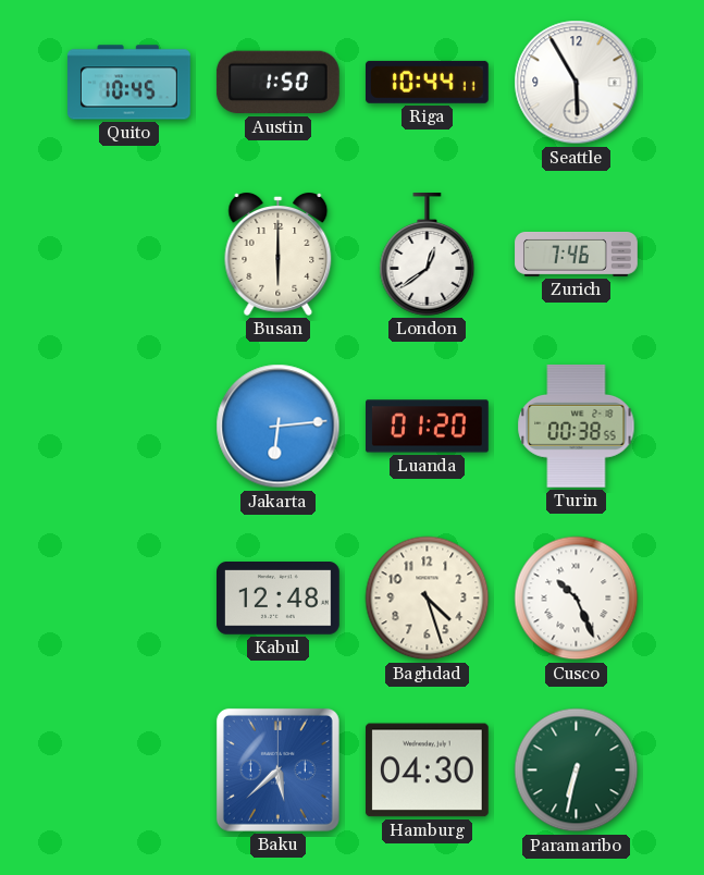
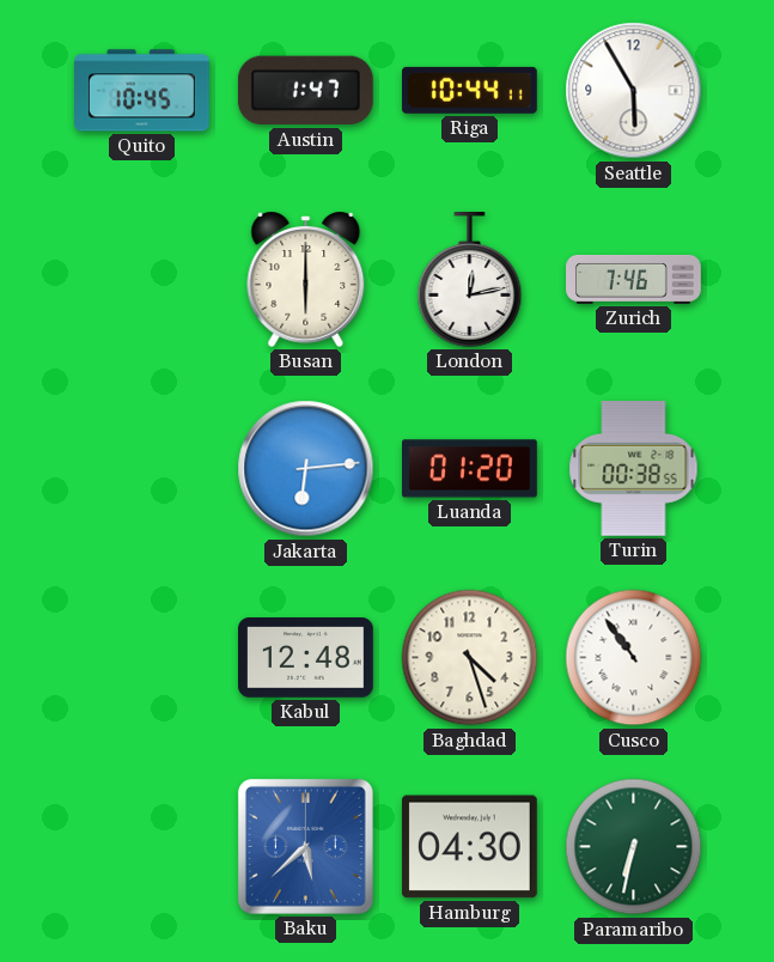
Austin: 1:50 -> 1:47
London: 12:39 -> 12:13
Cusco: 10:26 -> 10:54
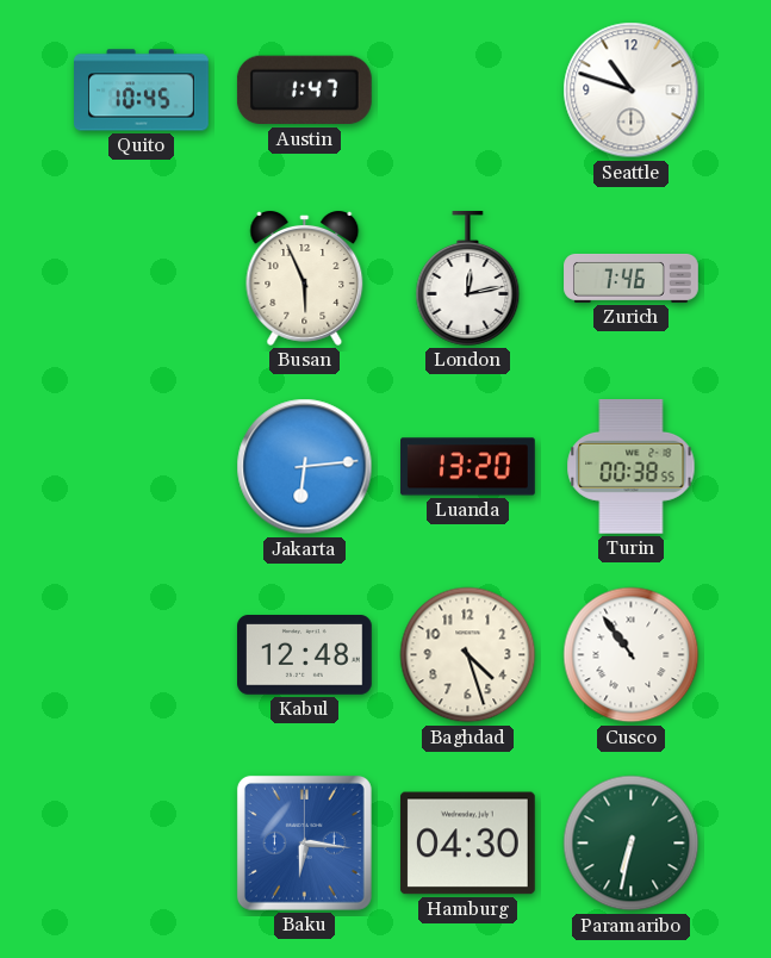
Riga: 10:44 -> none
Seattle: 5:55 -> 10:48
Busan: 6:00 -> 5:56
Luanda: 01:20 -> 13:20
Baku: 5:38 -> 6:16
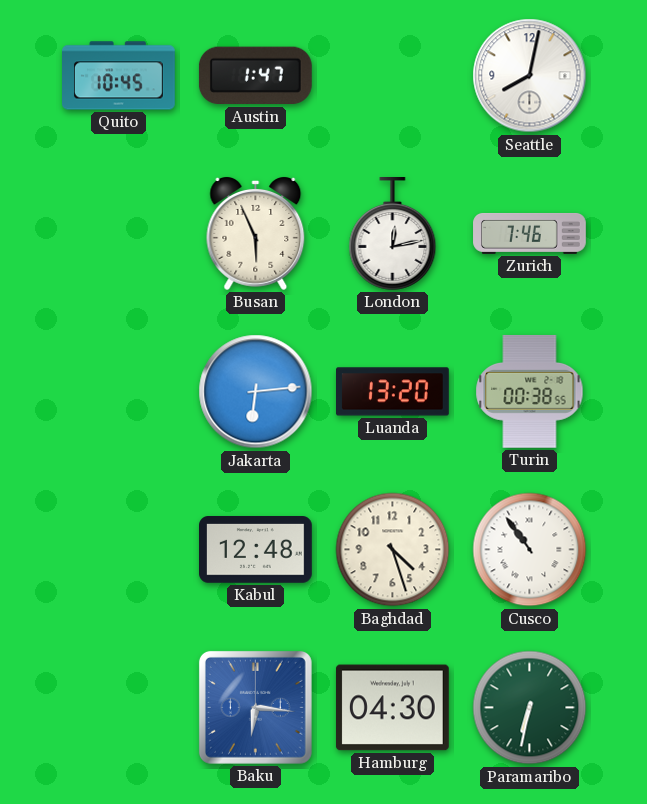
Seattle: 10:48 -> 8:02
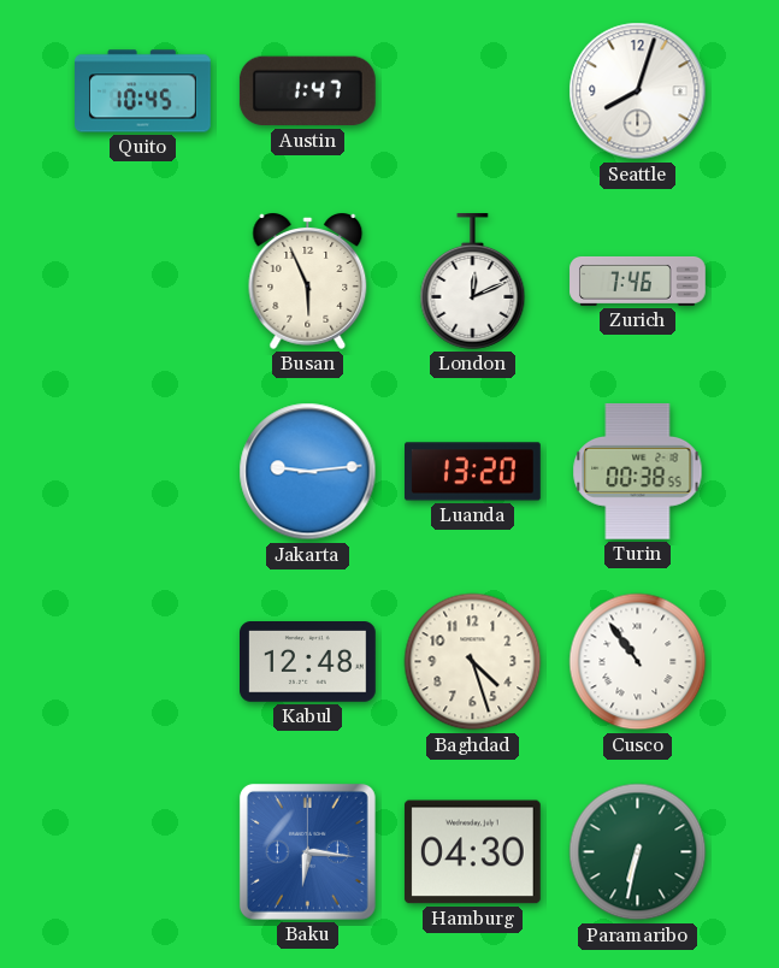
Seattle: 8:02 -> 8:03
London: 12:13 -> 12:11
Jakarta: 6:14 -> 9:14
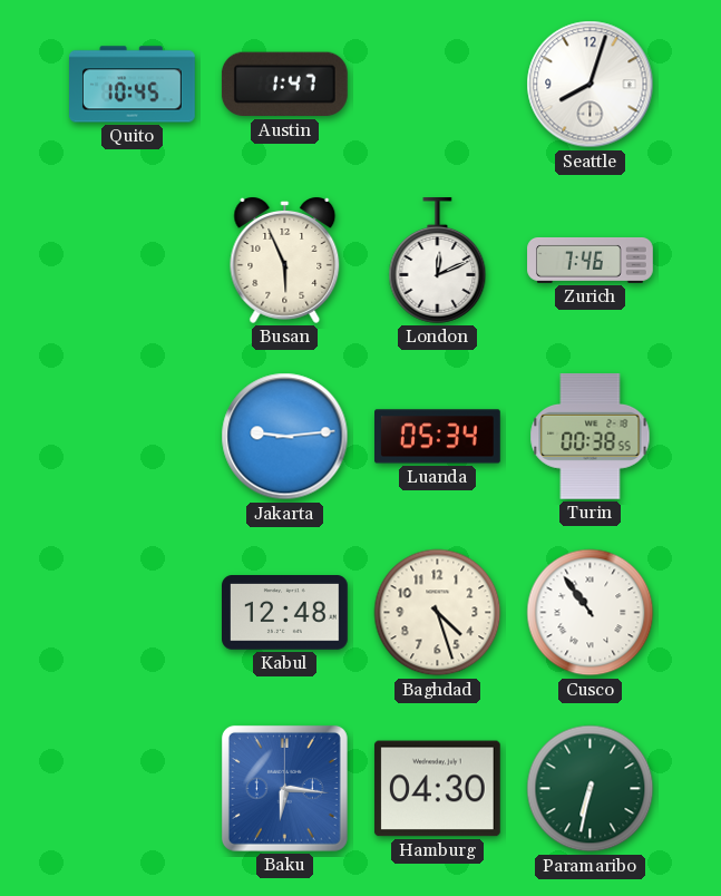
Luanda: 13:20 -> 05:34
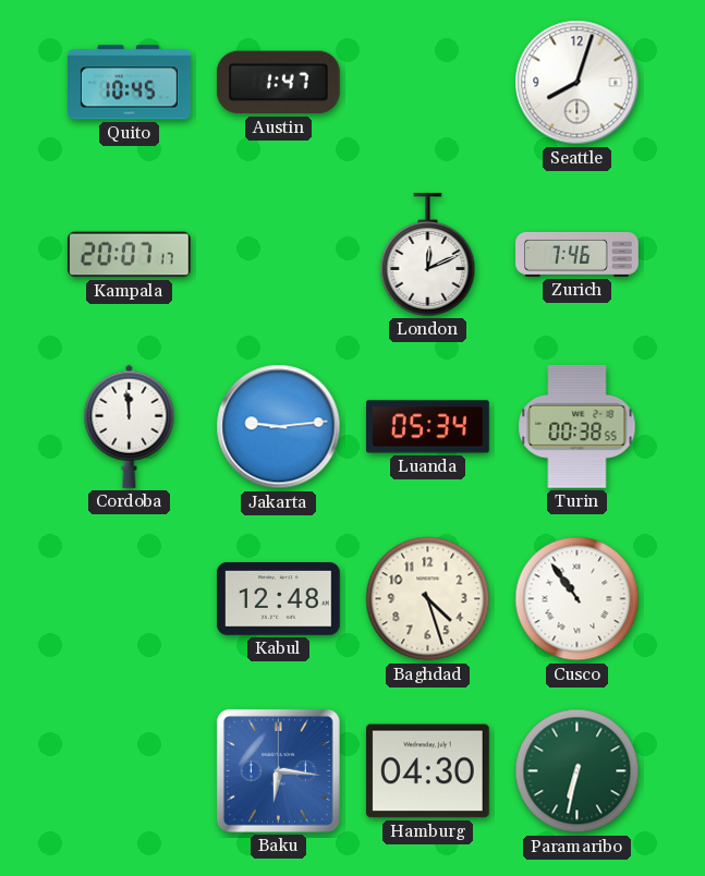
Kampala: none -> 20:07
Busan: 5:56 -> none
Cordoba: none -> 11:59
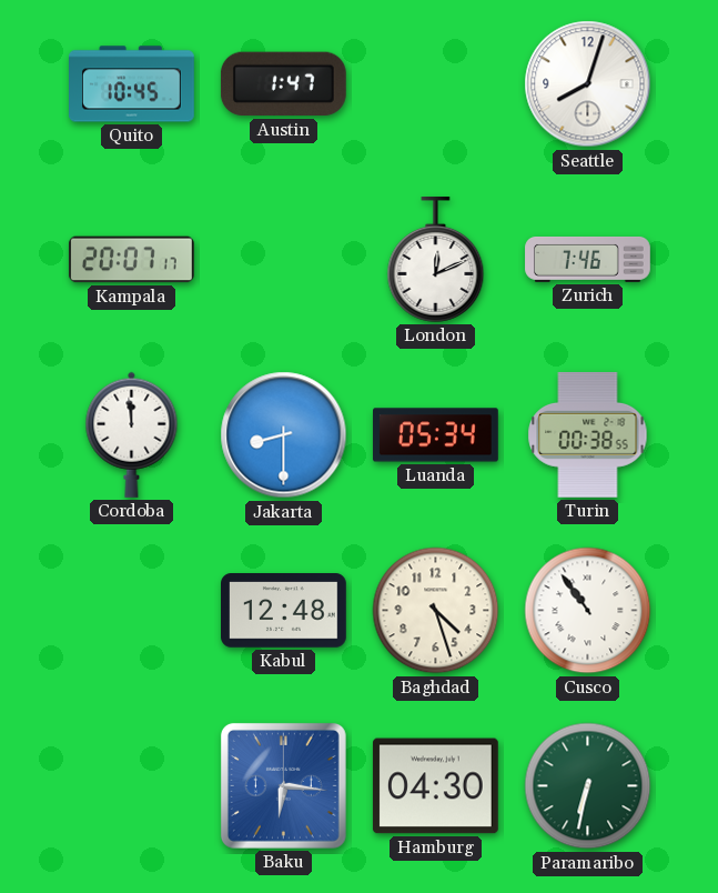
Jakarta: 9:14 -> 8:30
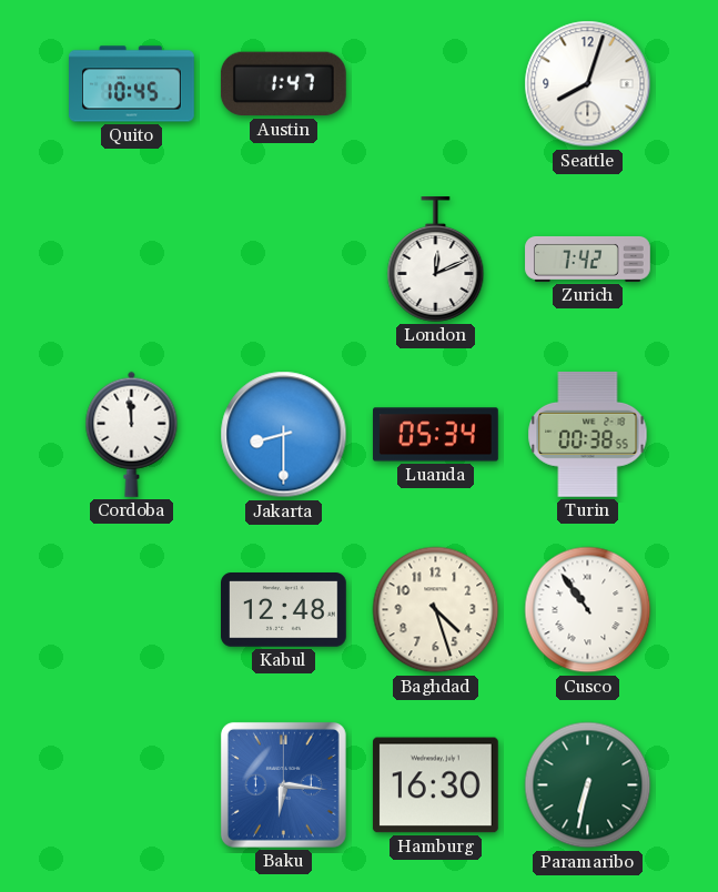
Kampala: 20:07 -> none
Zurich: 7:46 -> 7:42
Hamburg: 04:30 -> 16:30
